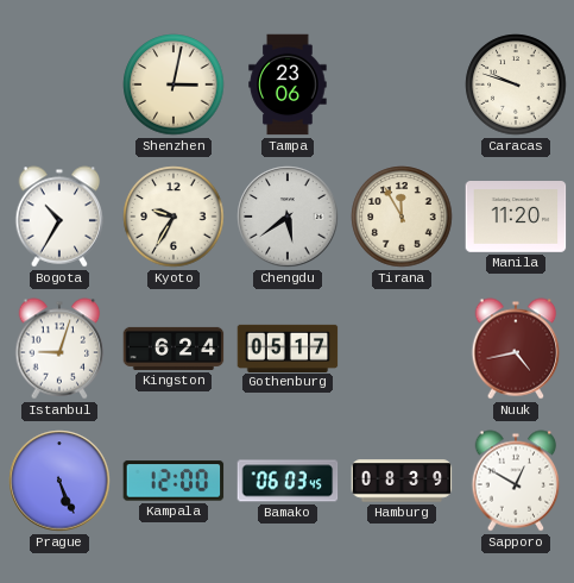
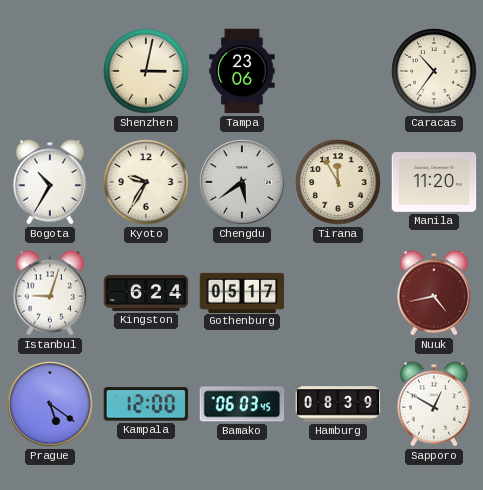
Caracas: 9:48 -> 10:36
Prague: 5:26 -> 5:21
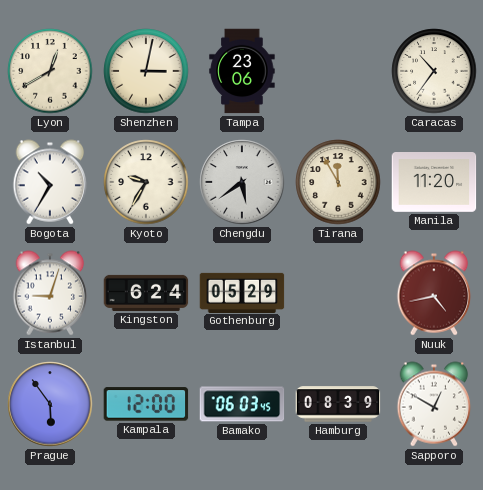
Lyon: none -> 12:40
Gothenburg: 05:17 -> 05:29
Prague: 5:21 -> 5:54
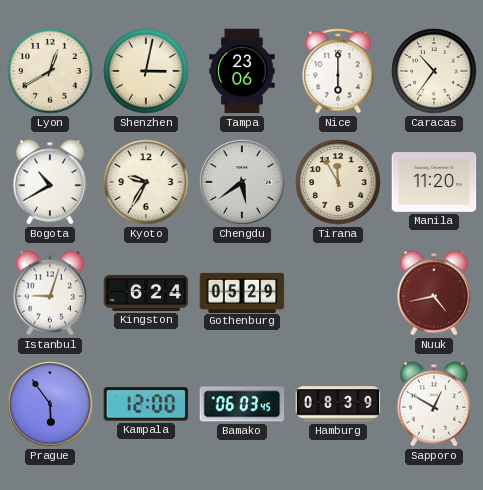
Nice: none -> 6:00
Bogota: 10:35 -> 10:40
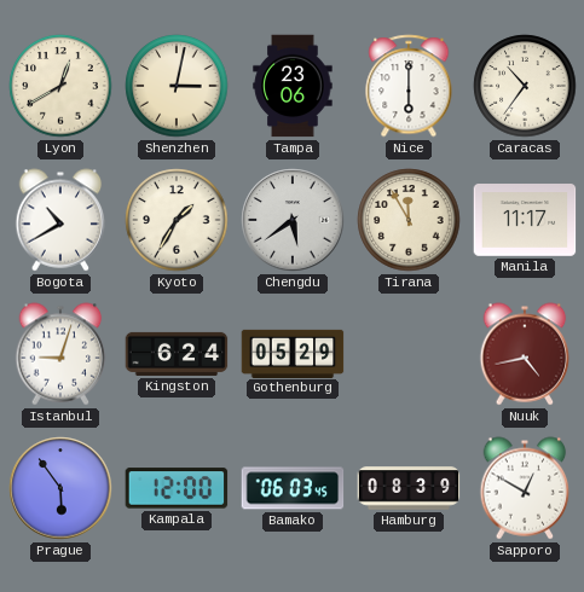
Kyoto: 9:35 -> 1:35
Manila: 11:20 -> 11:17
